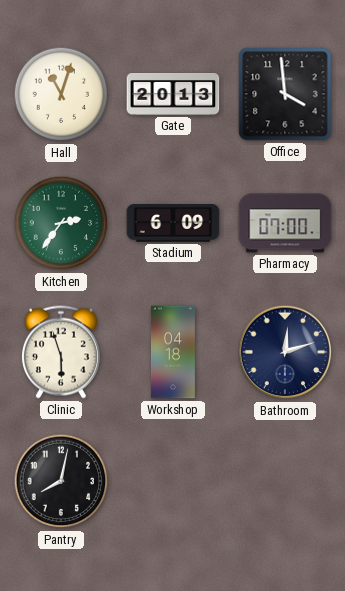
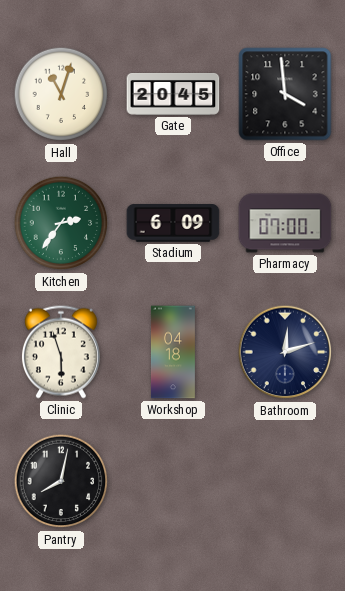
Gate: 20:13 -> 20:45
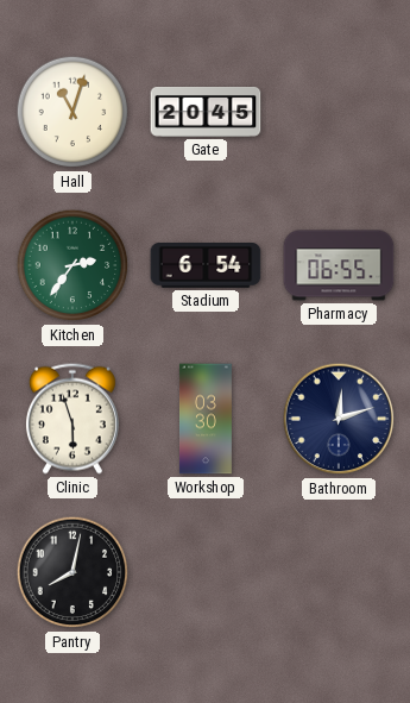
Office: 3:59 -> none
Stadium: 6:09 -> 6:54
Pharmacy: 07:00 -> 06:55
Workshop: 04:18 -> 03:30
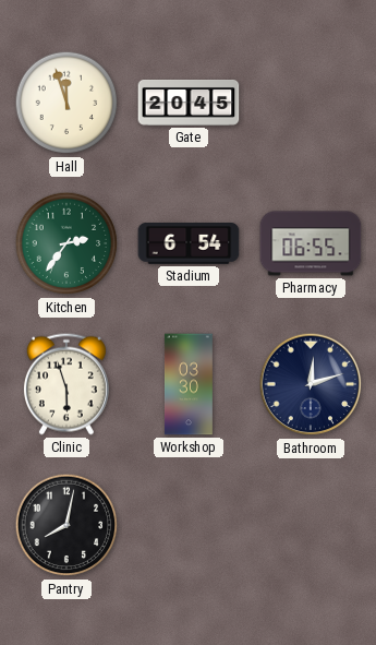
Hall: 11:03 -> 11:57
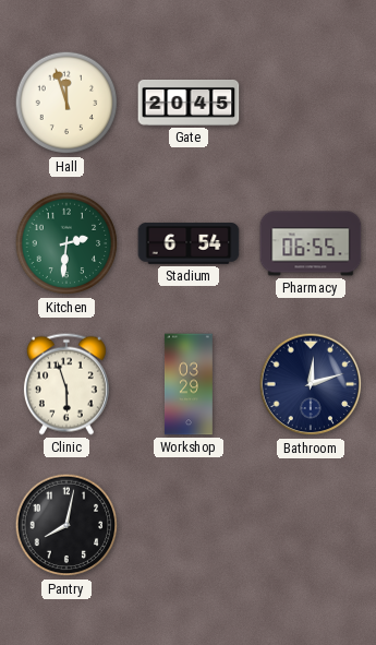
Kitchen: 2:36 -> 2:31
Workshop: 03:30 -> 03:29
